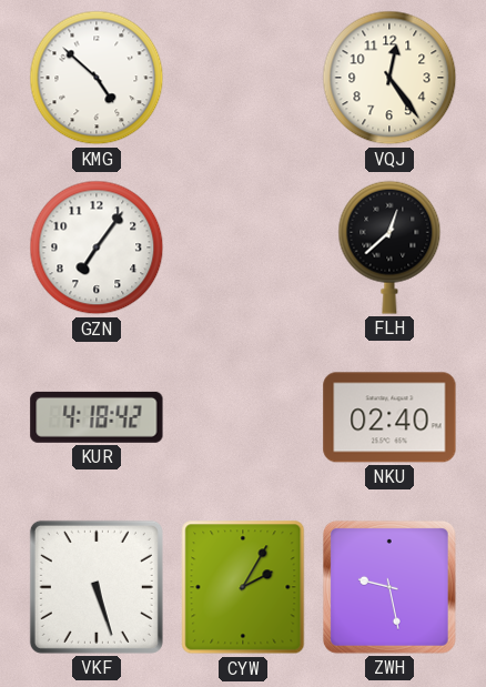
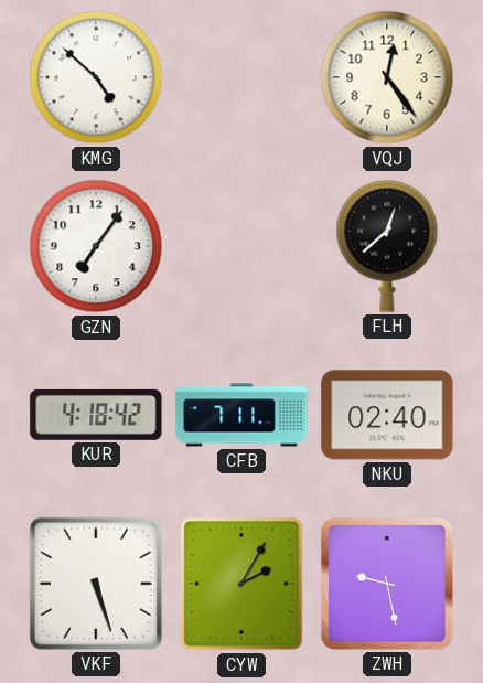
CFB: none -> 7:11
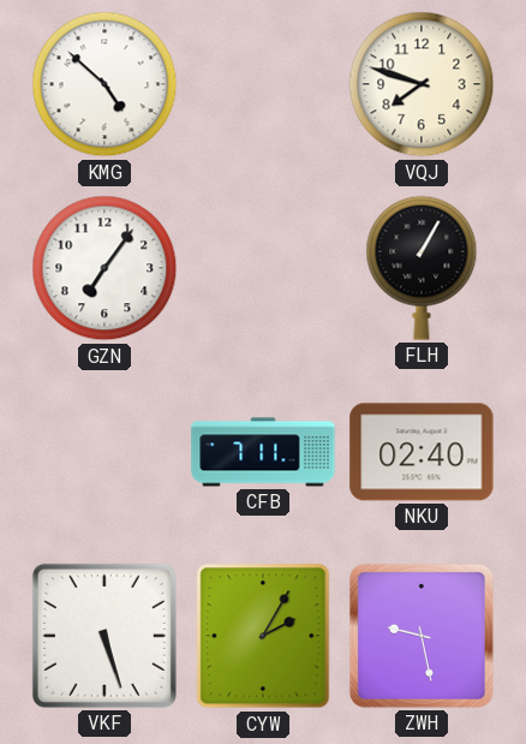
VQJ: 12:24 -> 7:48
FLH: 12:38 -> 1:05
KUR: 4:18 -> none
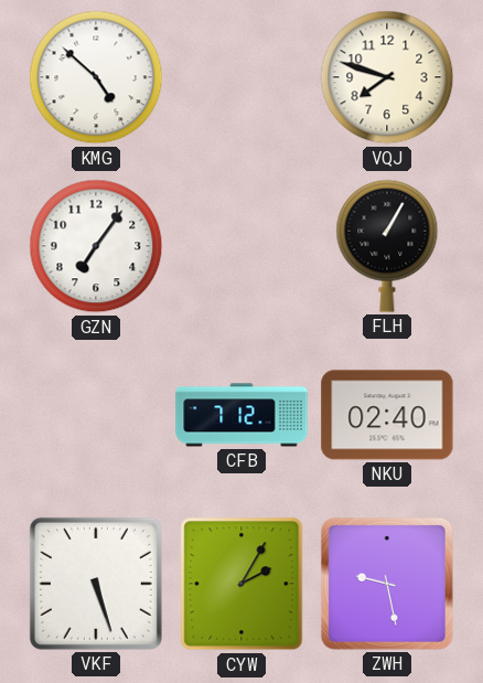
CFB: 7:11 -> 7:12
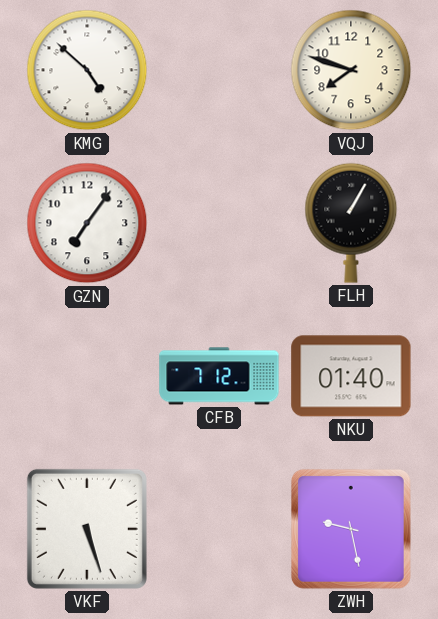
NKU: 02:40 -> 01:40
CYW: 2:05 -> none
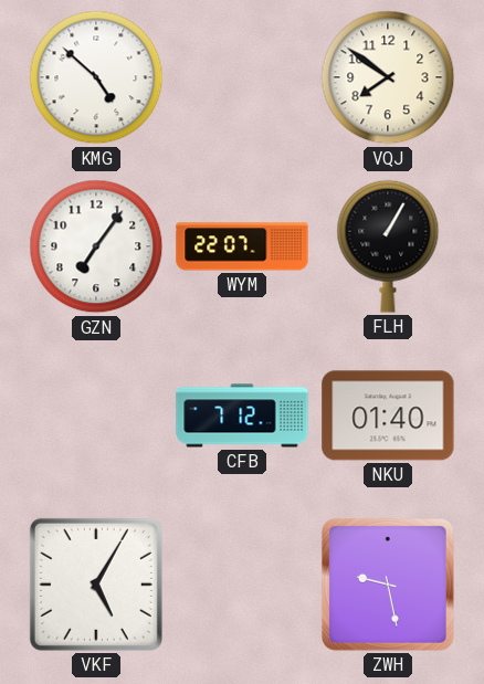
VQJ: 7:48 -> 7:51
WYM: none -> 22:07
VKF: 5:27 -> 5:05
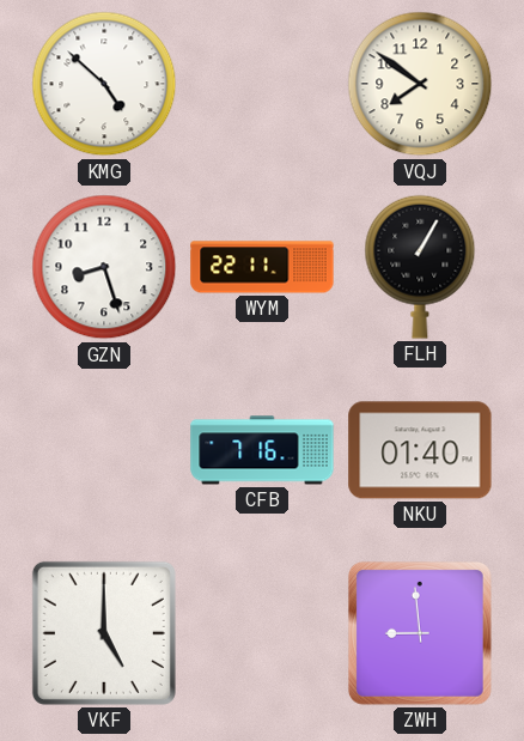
GZN: 7:06 -> 8:27
WYM: 22:07 -> 22:11
CFB: 7:12 -> 7:16
VKF: 5:05 -> 5:00
ZWH: 9:28 -> 8:59
